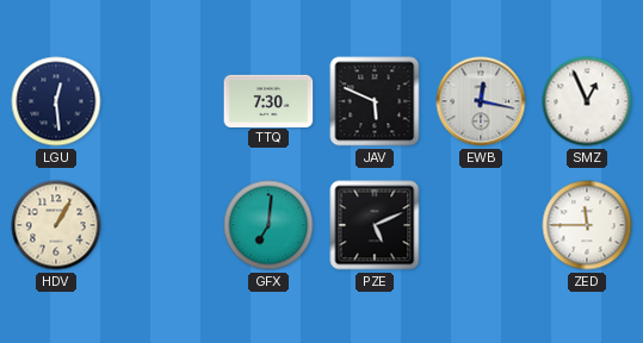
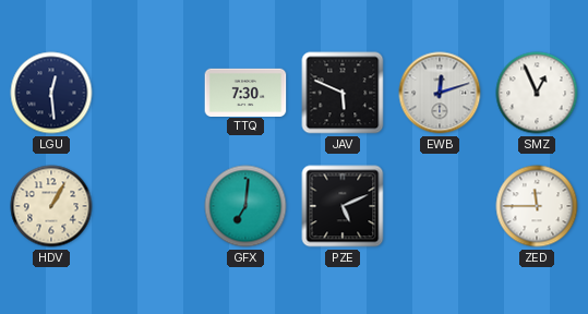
EWB: 12:17 -> 12:12
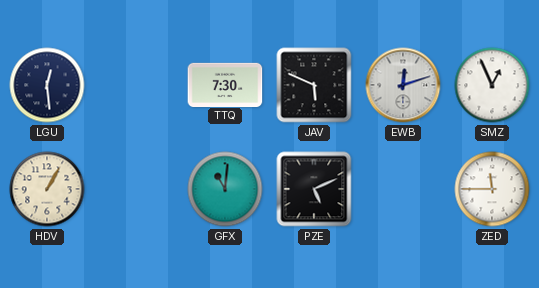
GFX: 7:01 -> 11:01
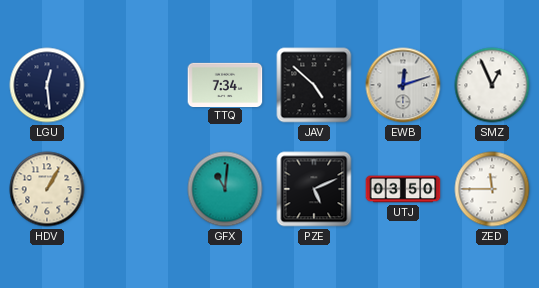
TTQ: 7:30 -> 7:34
JAV: 5:49 -> 4:52
UTJ: none -> 03:50
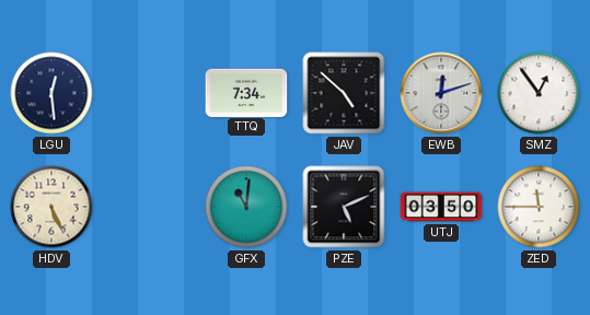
SMZ: 12:56 -> 12:54
HDV: 1:05 -> 5:26
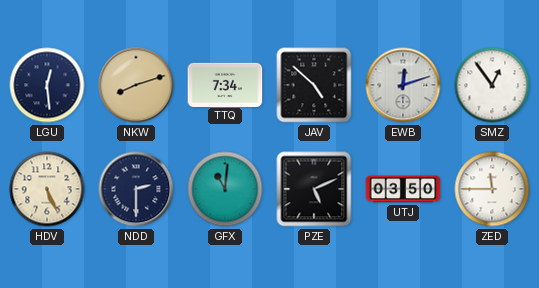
NKW: none -> 8:12
NDD: none -> 2:30
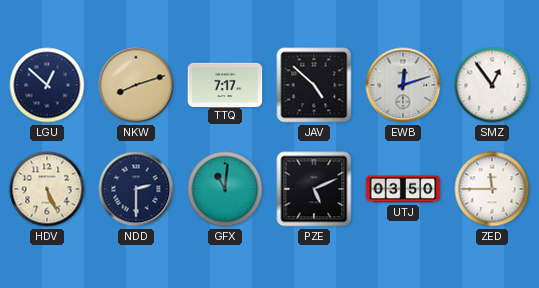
LGU: 12:29 -> 12:52
TTQ: 7:34 -> 7:17
